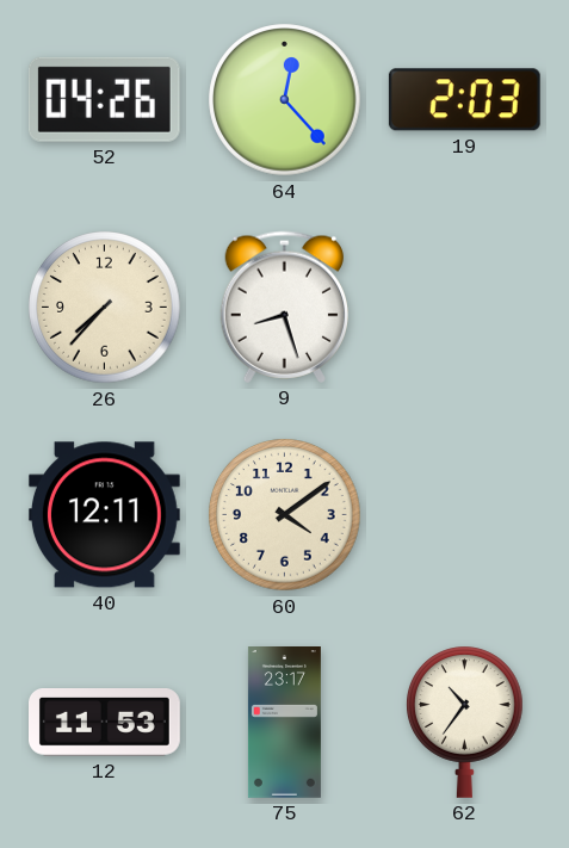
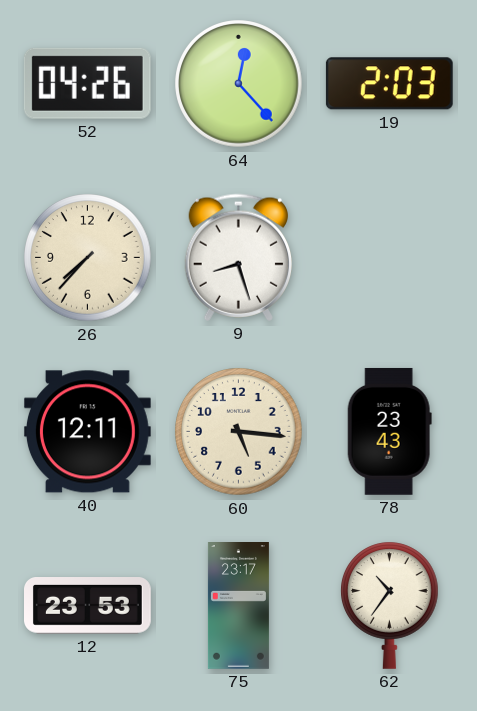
60: 4:09 -> 5:16
78: none -> 23:43
12: 11:53 -> 23:53
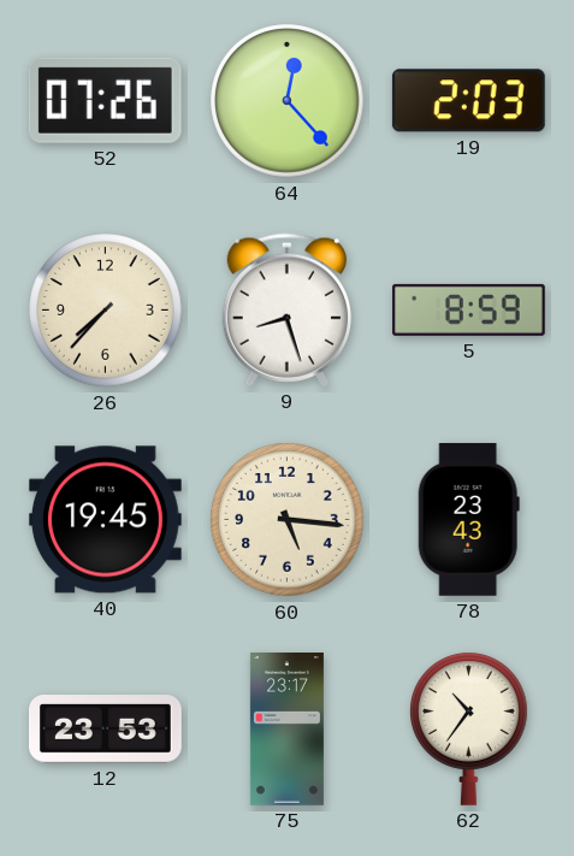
52: 04:26 -> 07:26
5: none -> 8:59
40: 12:11 -> 19:45
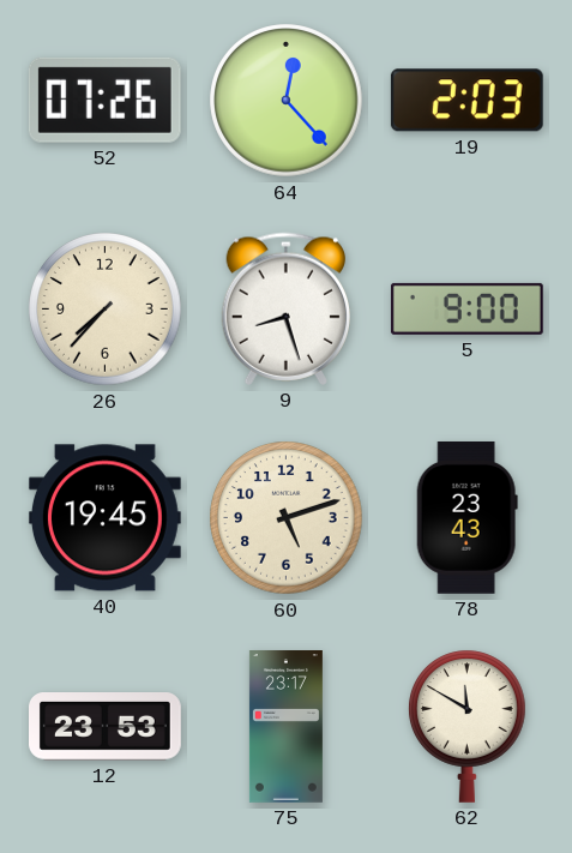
5: 8:59 -> 9:00
60: 5:16 -> 5:12
62: 10:36 -> 11:50
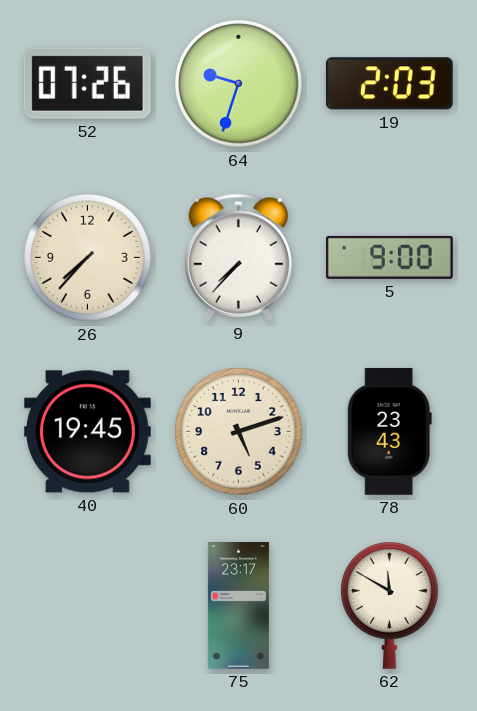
64: 12:23 -> 9:33
9: 8:27 -> 7:37
12: 23:53 -> none
